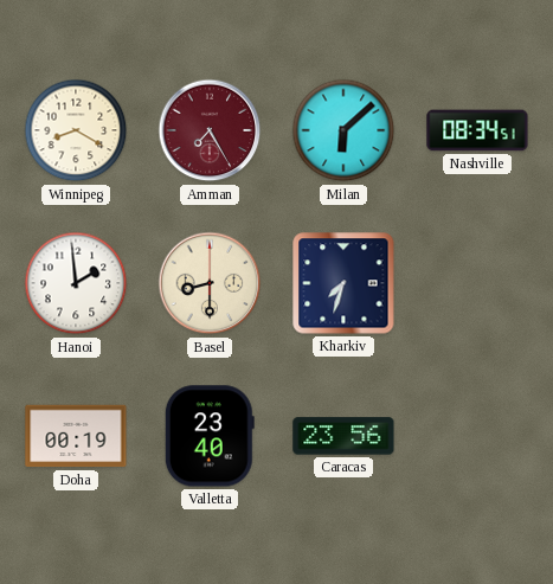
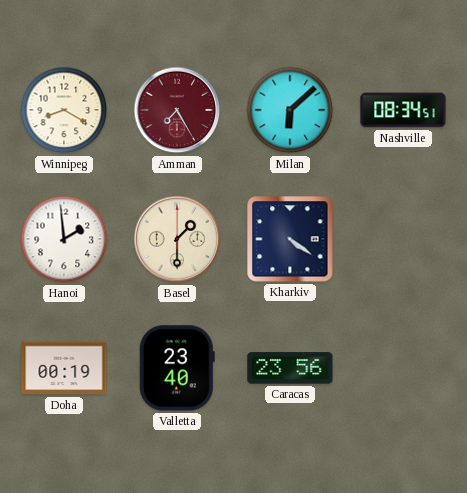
Basel: 8:30 -> 1:30
Kharkiv: 7:33 -> 4:21
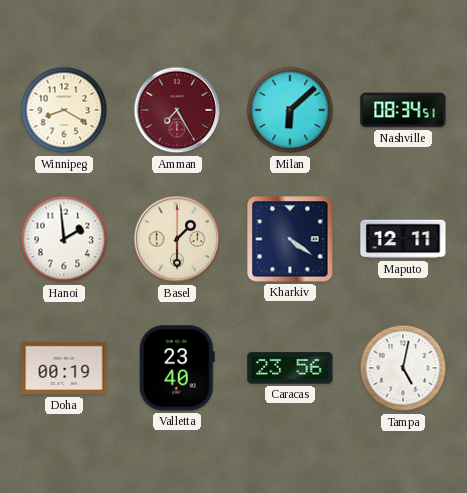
Maputo: none -> 12:11
Tampa: none -> 5:02
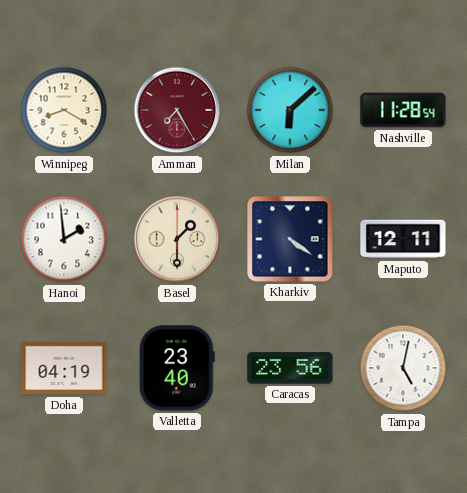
Nashville: 08:34 -> 11:28
Doha: 00:19 -> 04:19
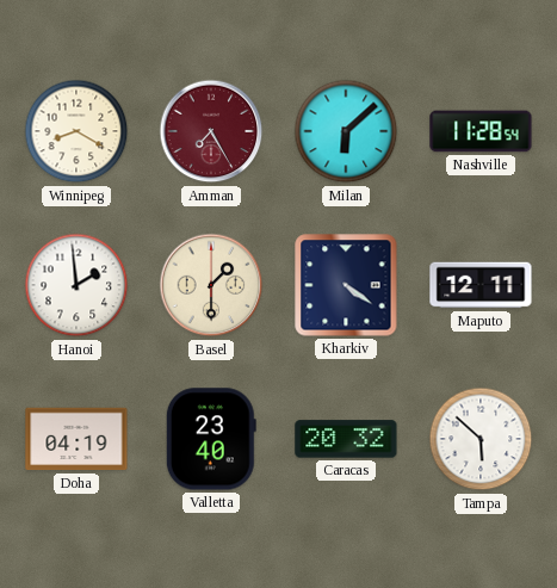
Caracas: 23:56 -> 20:32
Tampa: 5:02 -> 5:52
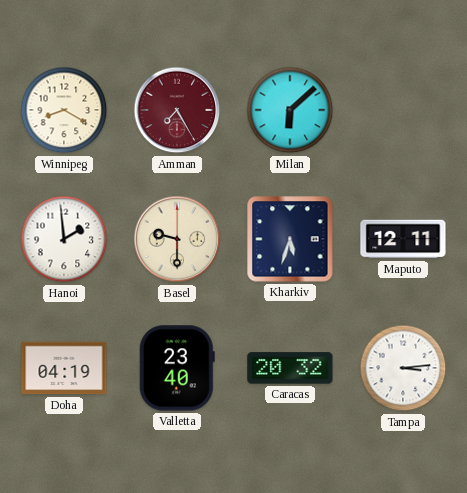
Nashville: 11:28 -> none
Basel: 1:30 -> 9:30
Kharkiv: 4:21 -> 5:33
Tampa: 5:52 -> 3:14
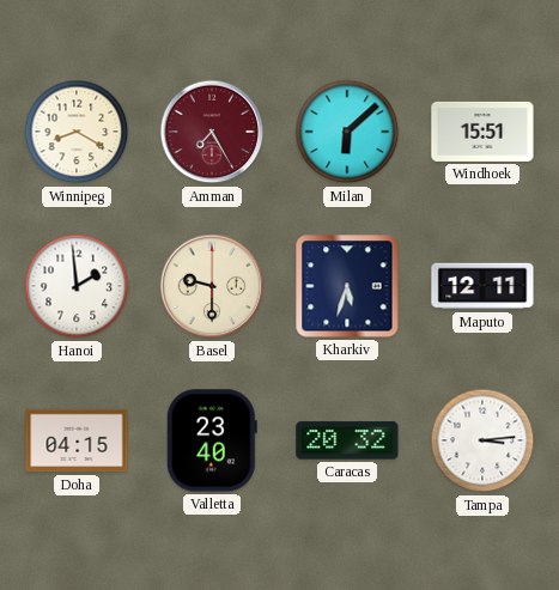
Windhoek: none -> 15:51
Doha: 04:19 -> 04:15
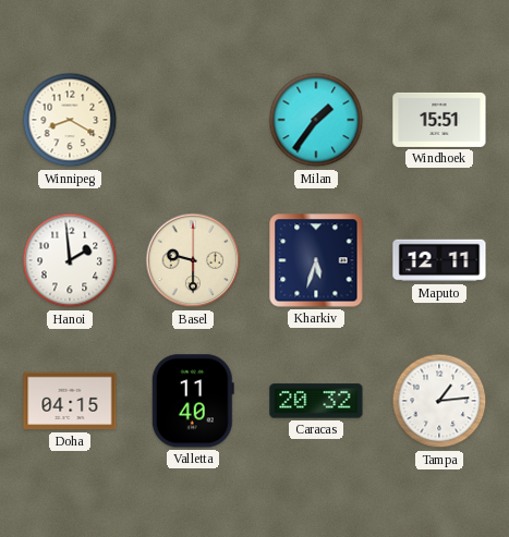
Amman: 7:25 -> none
Milan: 6:08 -> 1:36
Valletta: 23:40 -> 11:40
Tampa: 3:14 -> 1:14
